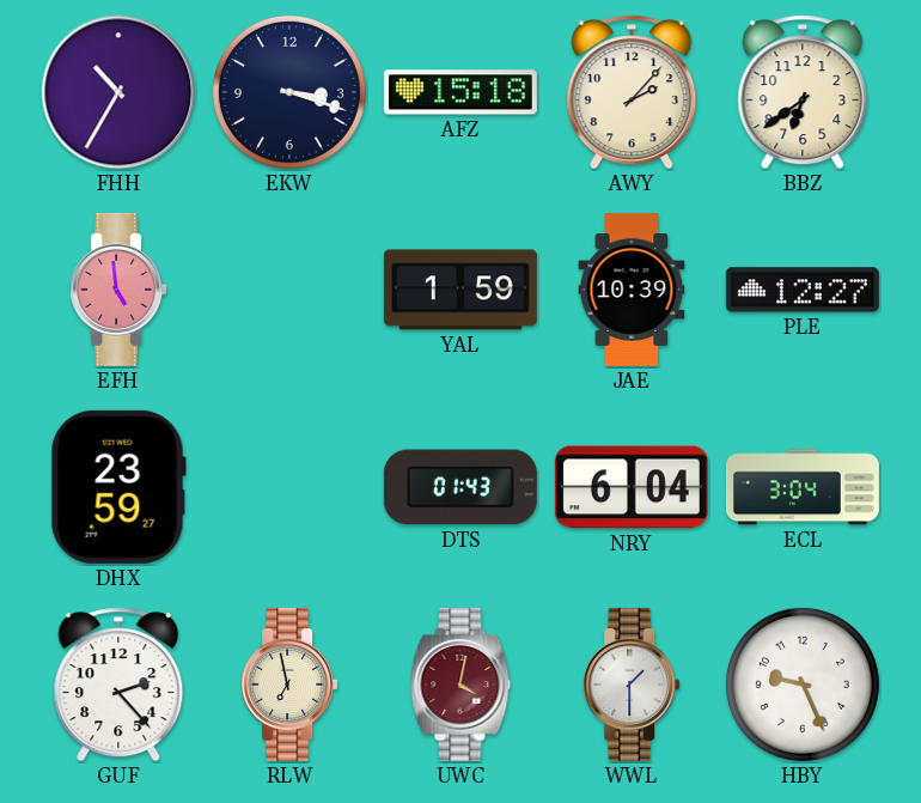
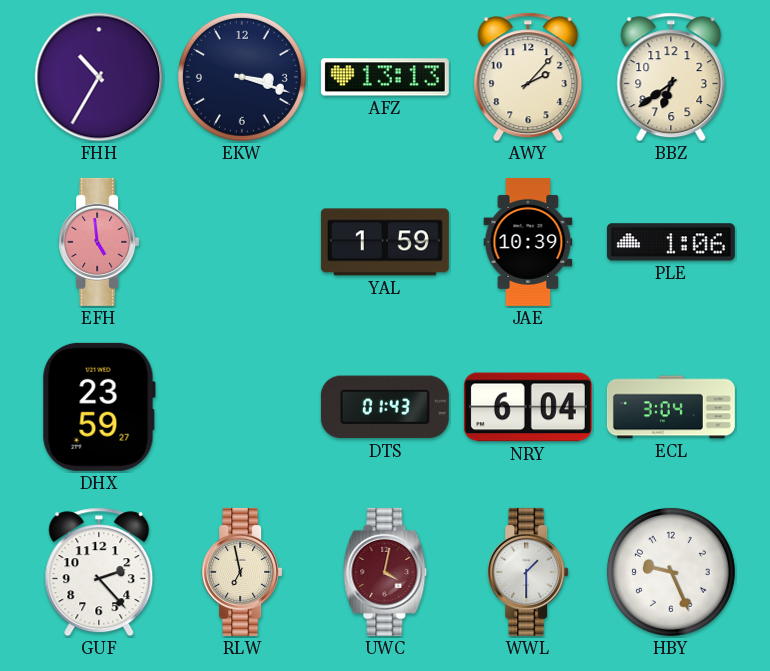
AFZ: 15:18 -> 13:13
PLE: 12:27 -> 1:06
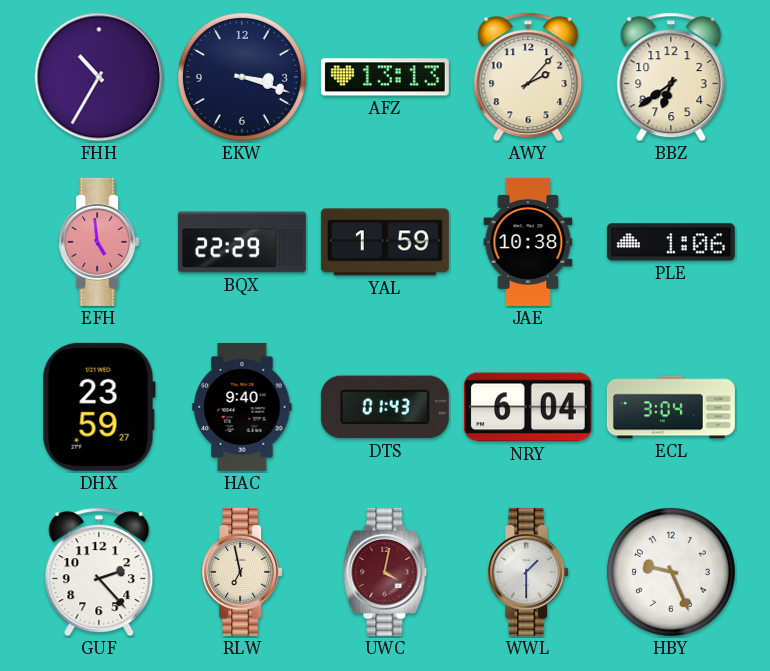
BQX: none -> 22:29
JAE: 10:39 -> 10:38
HAC: none -> 9:40
